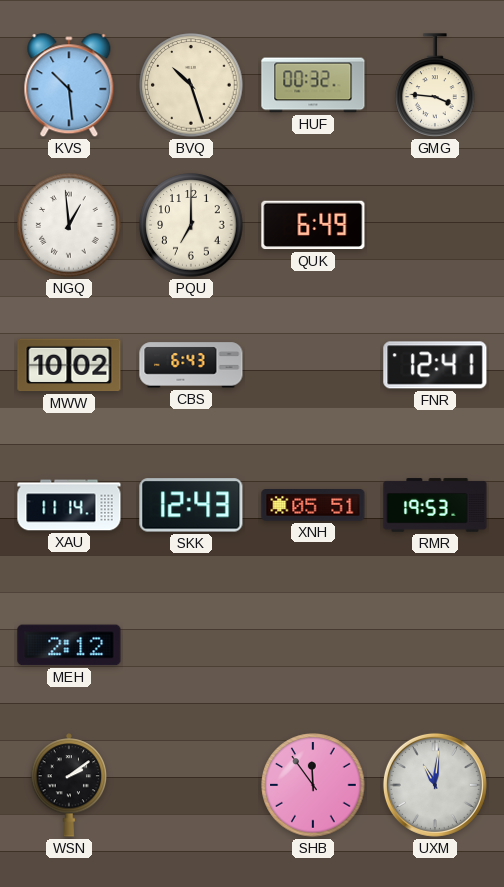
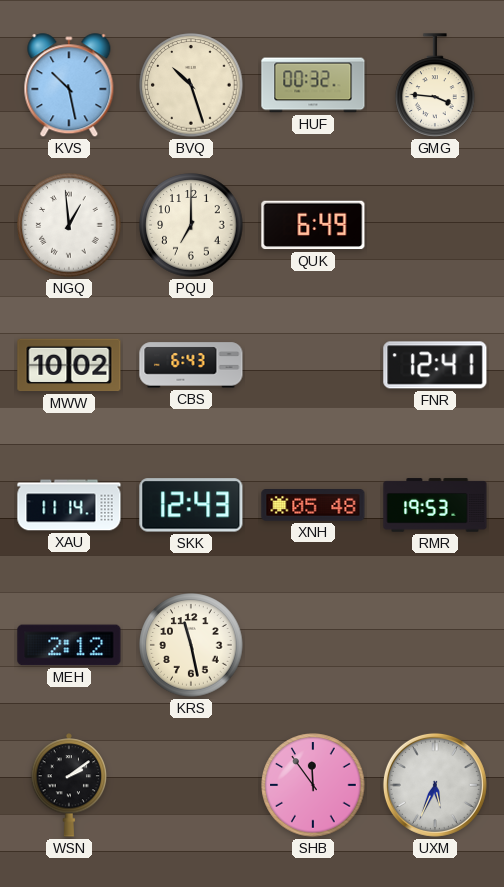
KVS: 10:29 -> 10:28
XNH: 05:51 -> 05:48
KRS: none -> 11:28
UXM: 11:01 -> 5:34
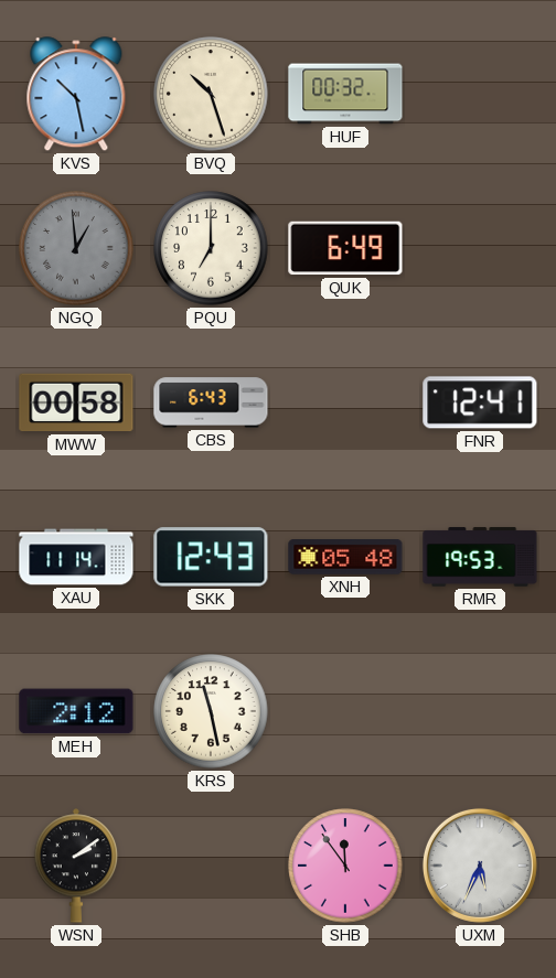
GMG: 3:46 -> none
NGQ dial: white -> grey
MWW: 10:02 -> 00:58
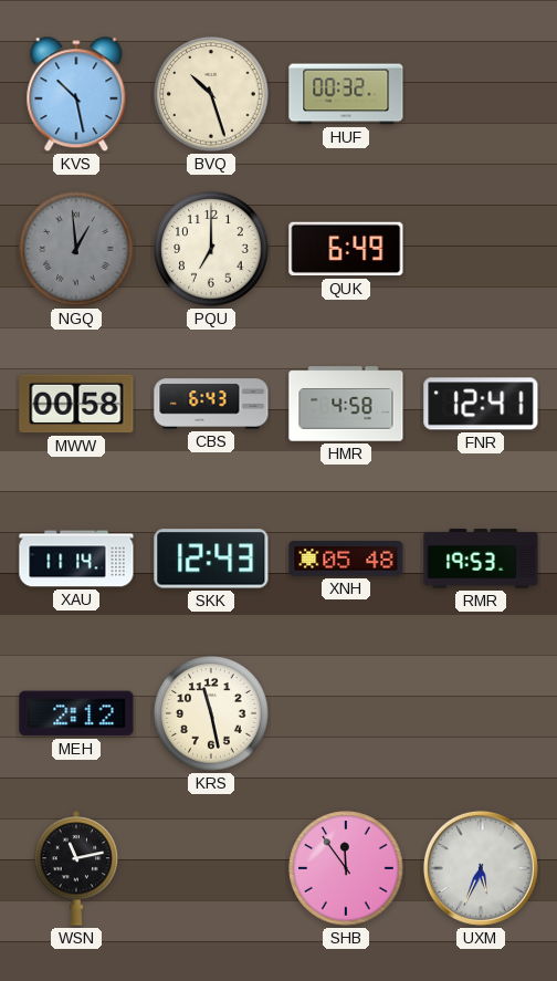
HMR: none -> 4:58
WSN: 2:09 -> 11:13
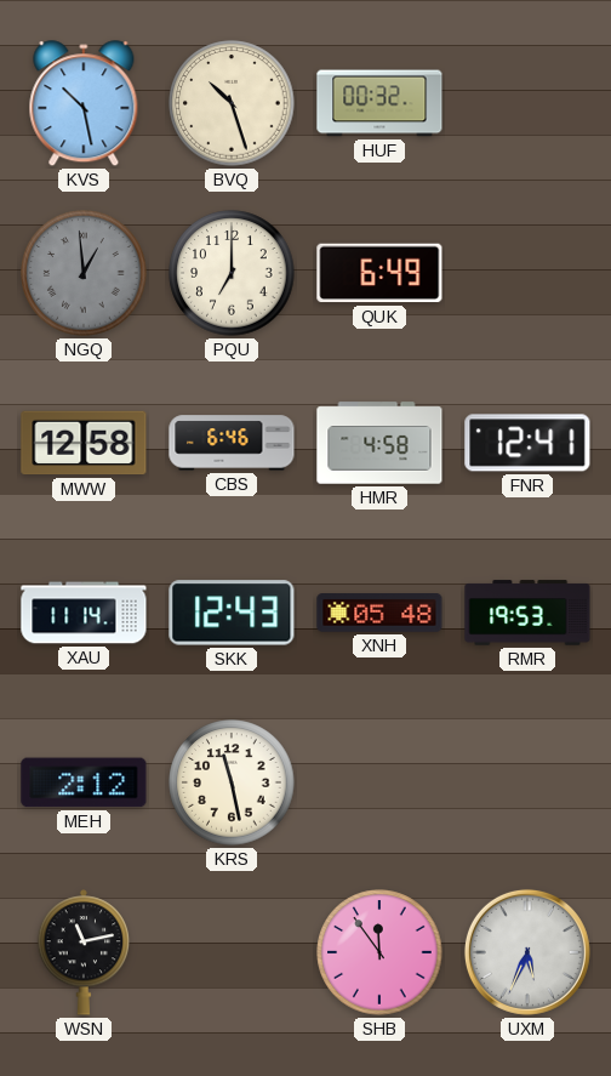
MWW: 00:58 -> 12:58
CBS: 6:43 -> 6:46
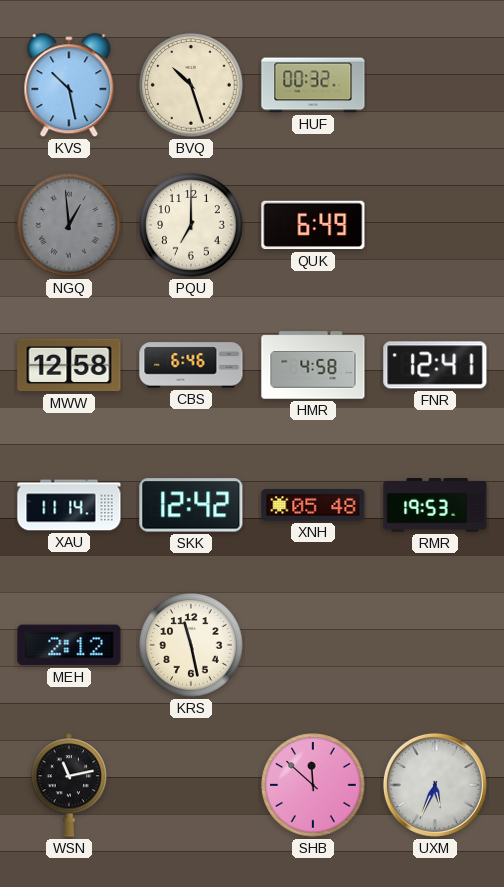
SKK: 12:43 -> 12:42
SHB: 11:54 -> 11:52
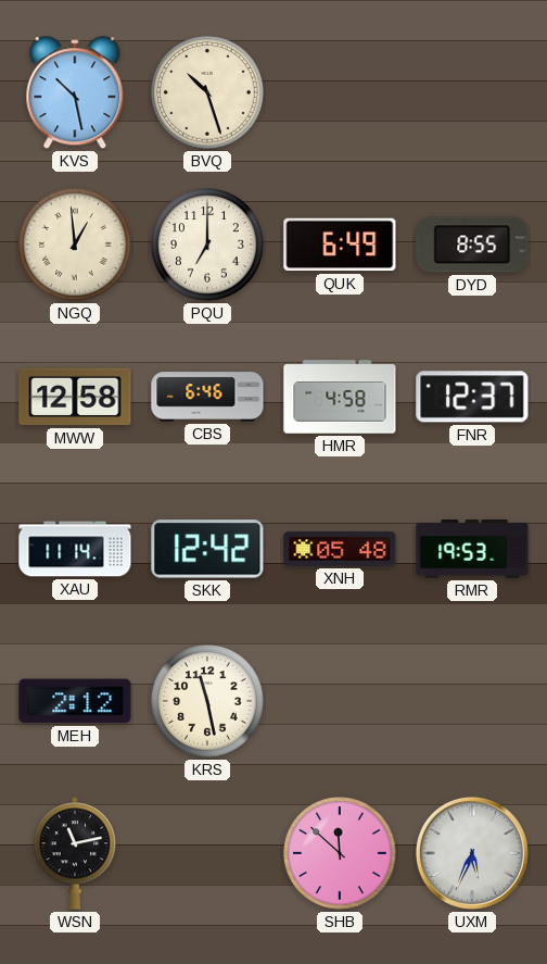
HUF: 00:32 -> none
NGQ dial: grey -> cream
DYD: none -> 8:55
FNR: 12:41 -> 12:37
